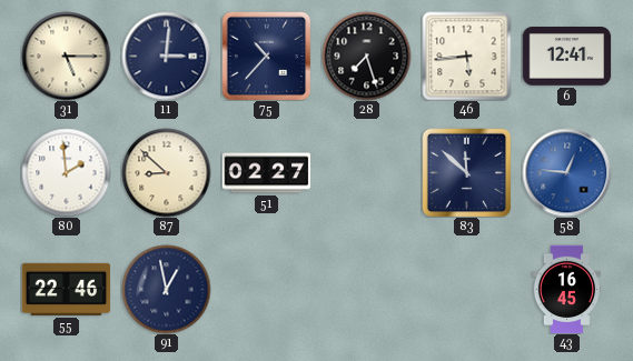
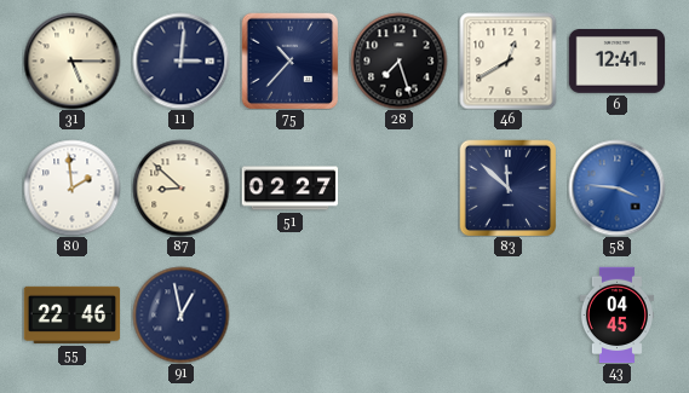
46: 5:44 -> 12:40
58: 12:46 -> 3:46
43: 16:45 -> 04:45
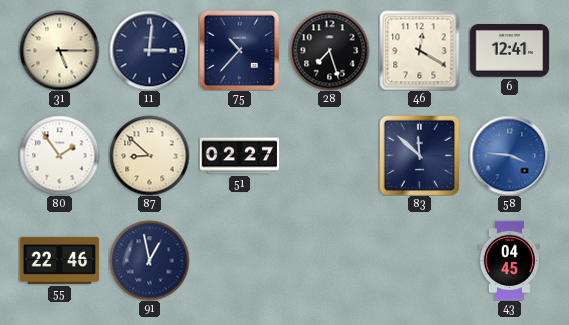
46: 12:40 -> 12:20
80: 1:59 -> 1:54
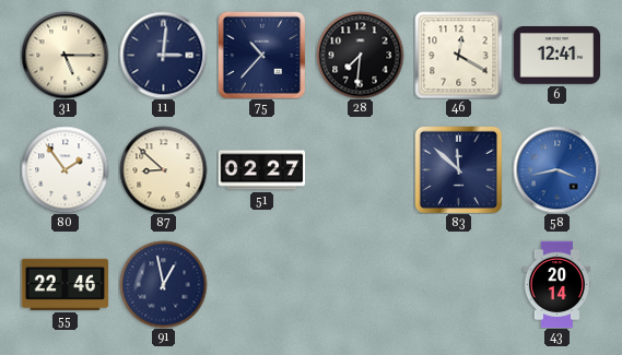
28: 7:27 -> 7:31
58: 3:46 -> 3:43
43: 04:45 -> 20:14
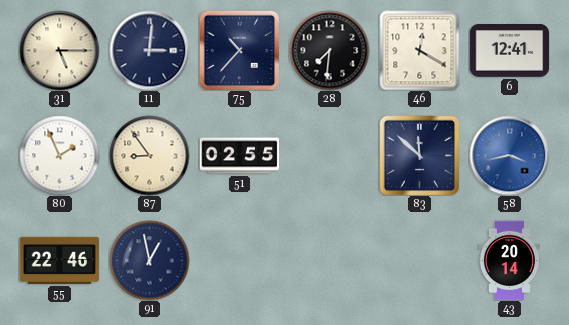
80: 1:54 -> 1:56
87: 8:52 -> 8:54
51: 02:27 -> 02:55
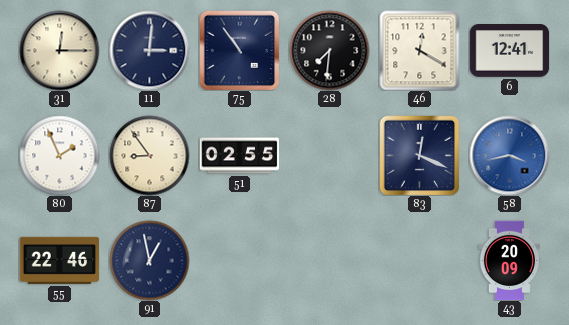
31: 5:15 -> 12:15
75: 10:37 -> 10:54
83: 11:52 -> 12:19
43: 20:14 -> 20:09
